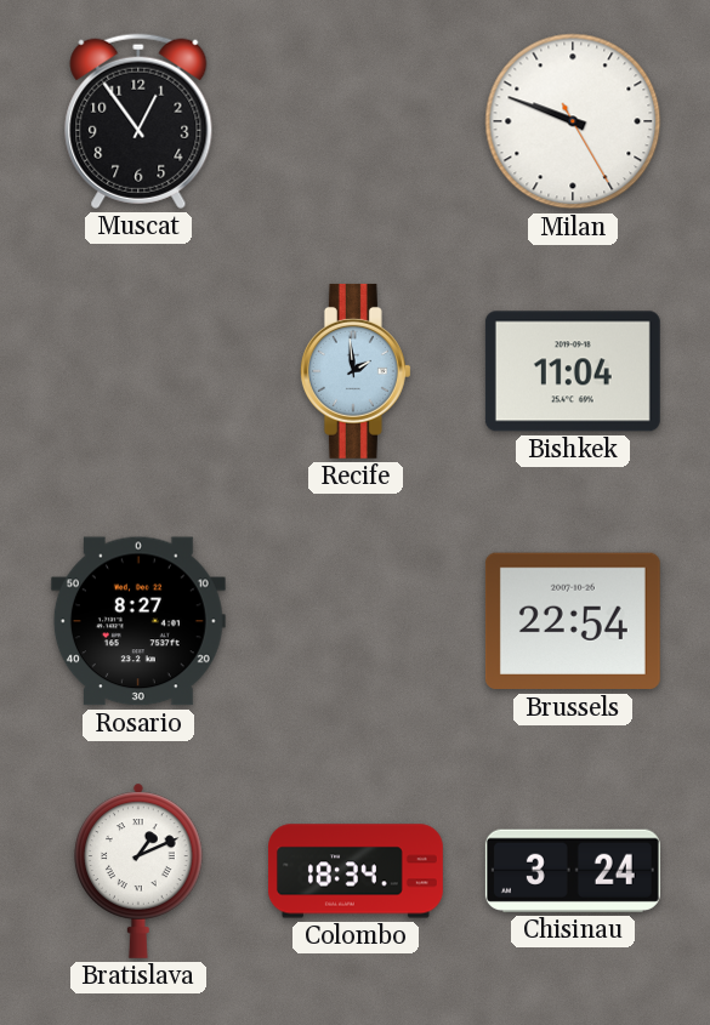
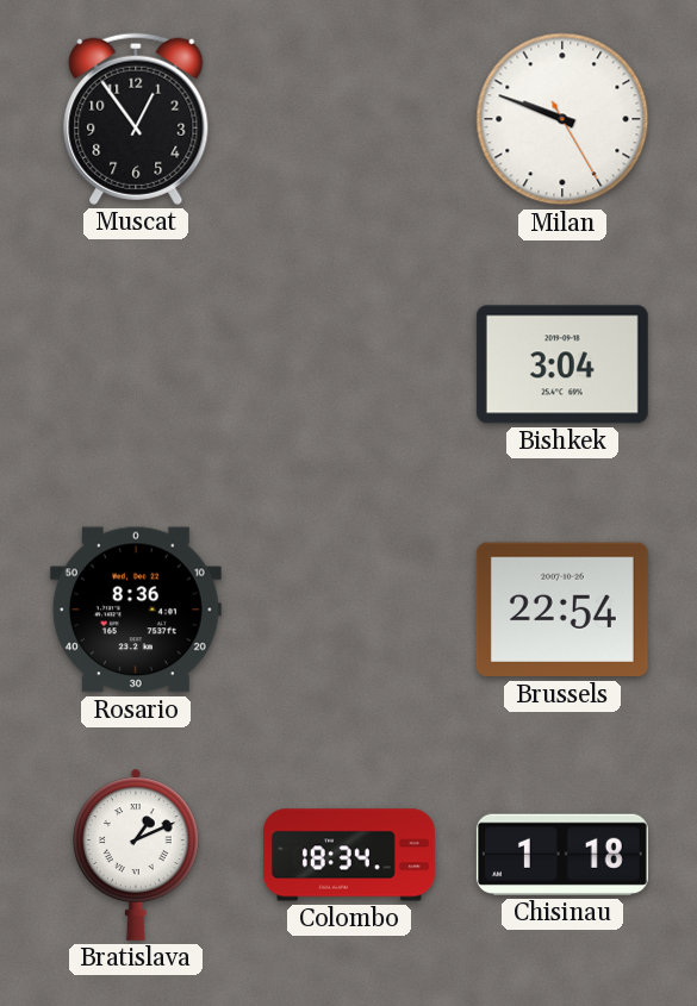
Recife: 1:59 -> none
Bishkek: 11:04 -> 3:04
Rosario: 8:27 -> 8:36
Chisinau: 3:24 -> 1:18
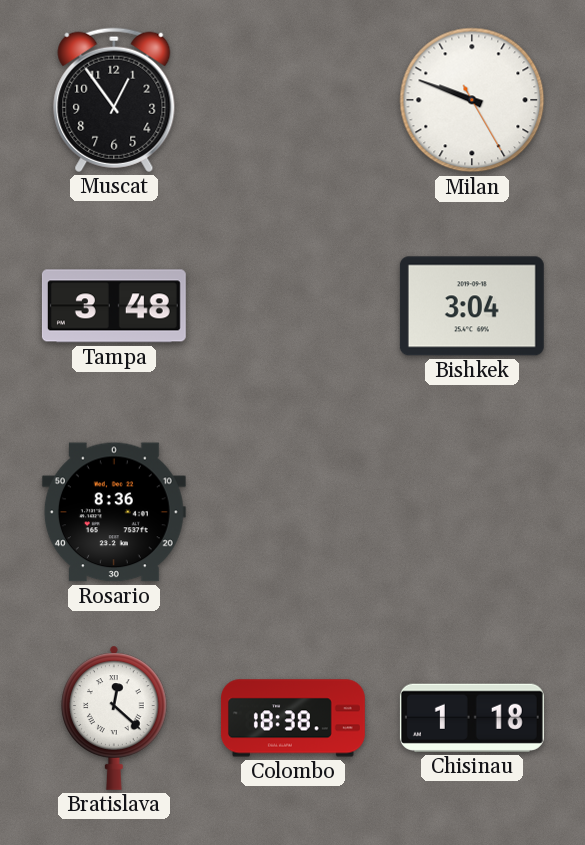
Tampa: none -> 3:48
Brussels: 22:54 -> none
Bratislava: 1:11 -> 12:22
Colombo: 18:34 -> 18:38
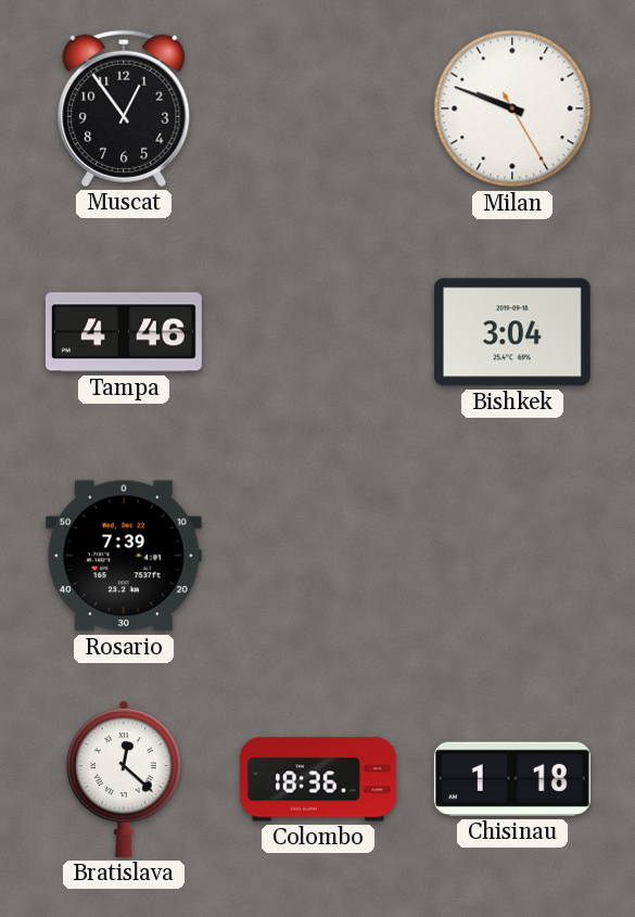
Tampa: 3:48 -> 4:46
Rosario: 8:36 -> 7:39
Colombo: 18:38 -> 18:36
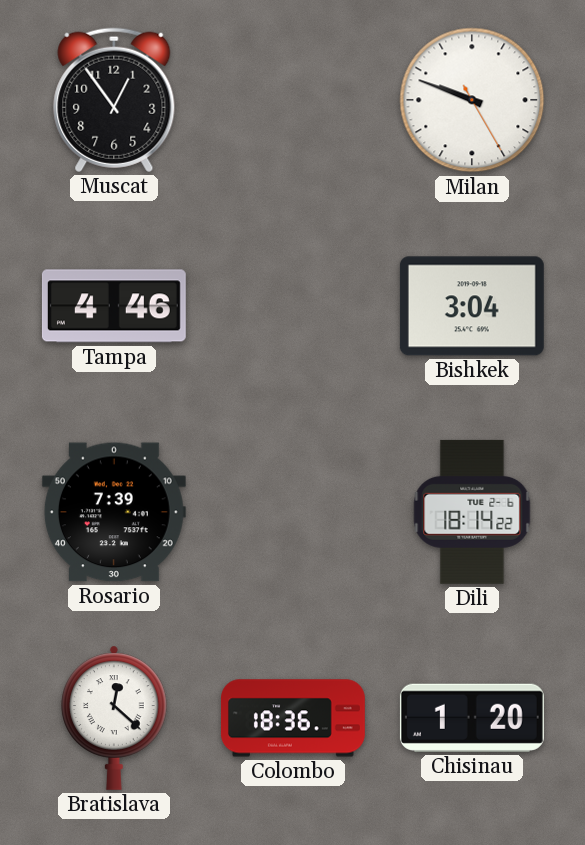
Dili: none -> 18:14
Chisinau: 1:18 -> 1:20
